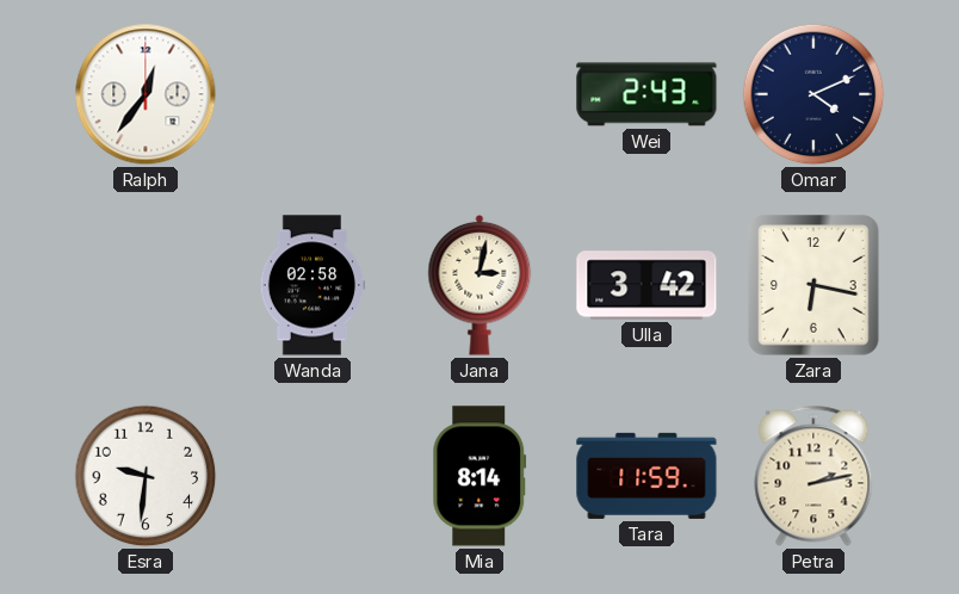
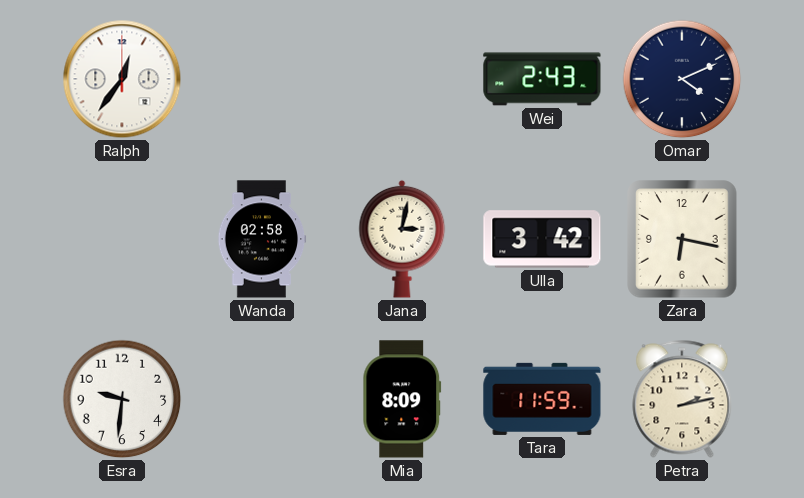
Mia: 8:14 -> 8:09
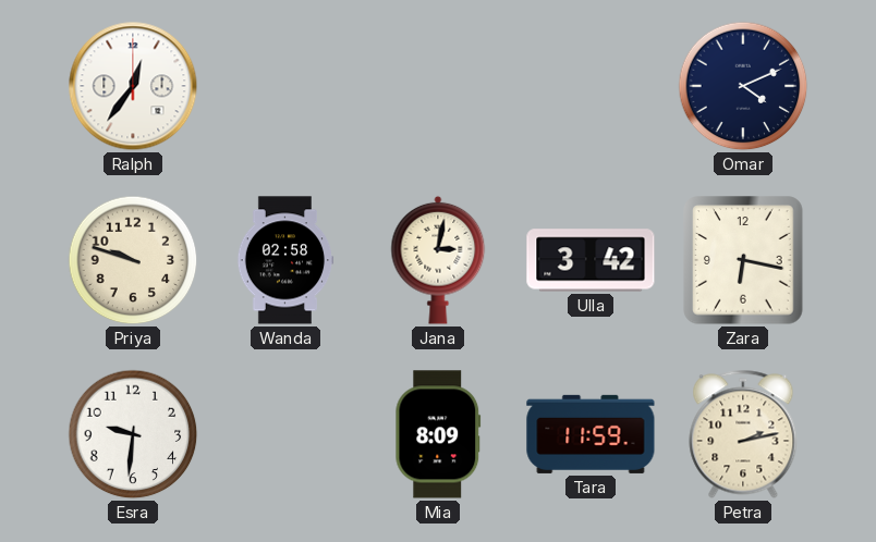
Wei: 2:43 -> none
Priya: none -> 9:48
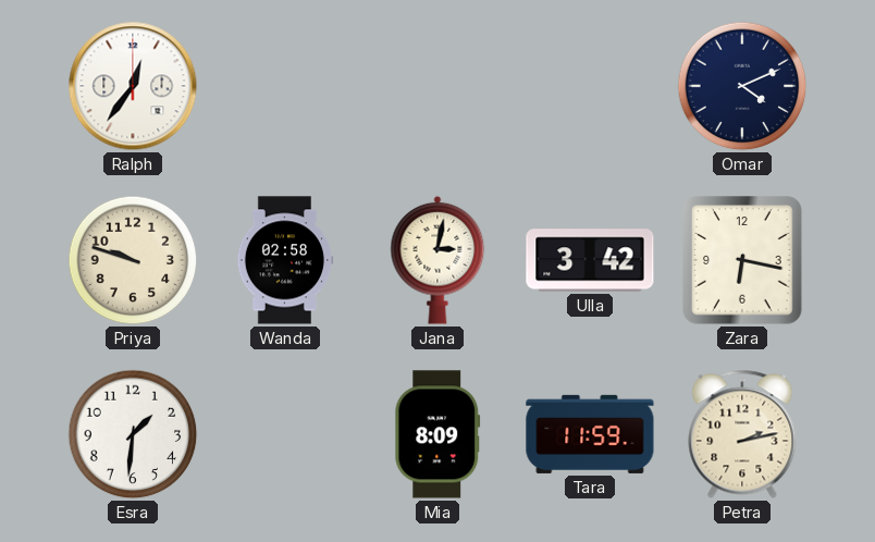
Esra: 9:31 -> 1:31
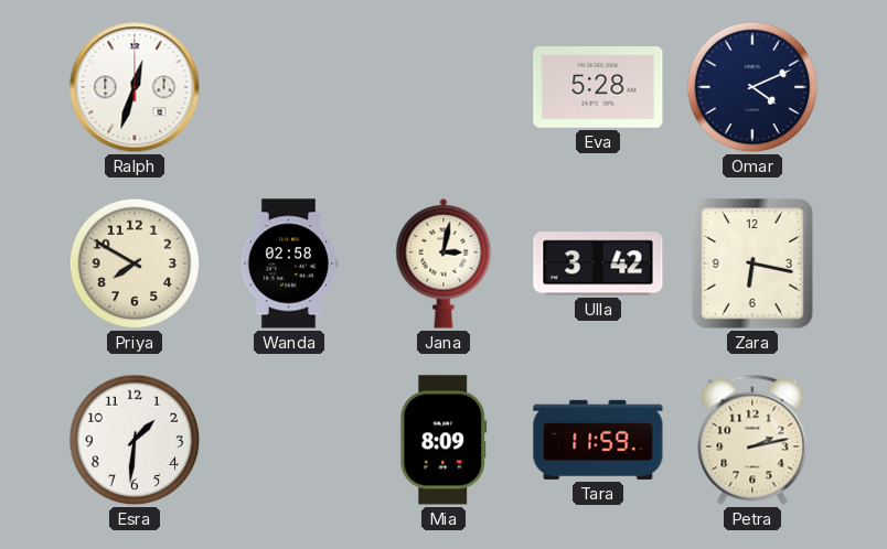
Ralph: 12:36 -> 12:33
Eva: none -> 5:28
Priya: 9:48 -> 7:50
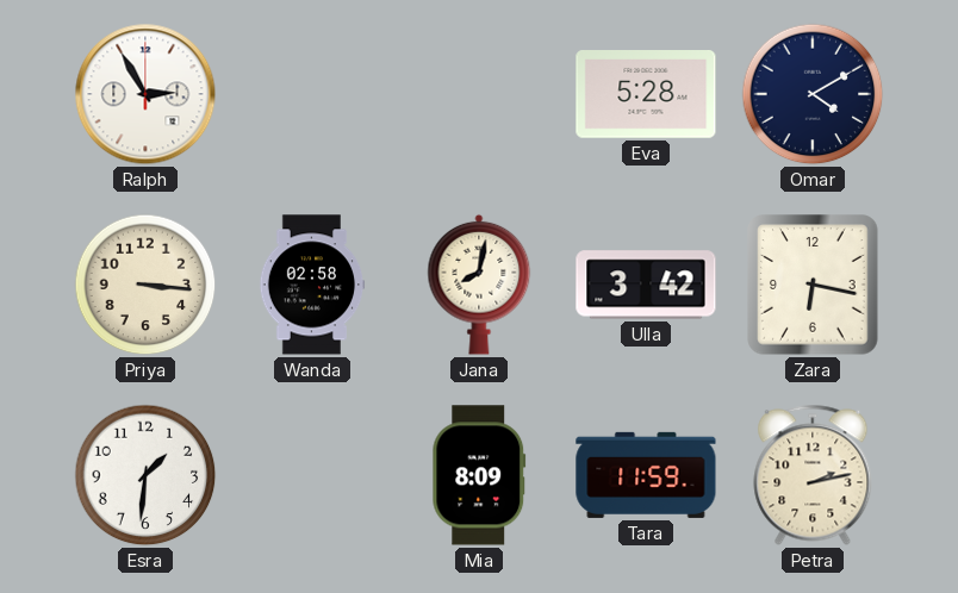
Ralph: 12:33 -> 2:55
Omar: 4:11 -> 4:10
Priya: 7:50 -> 3:16
Jana: 3:02 -> 8:02
